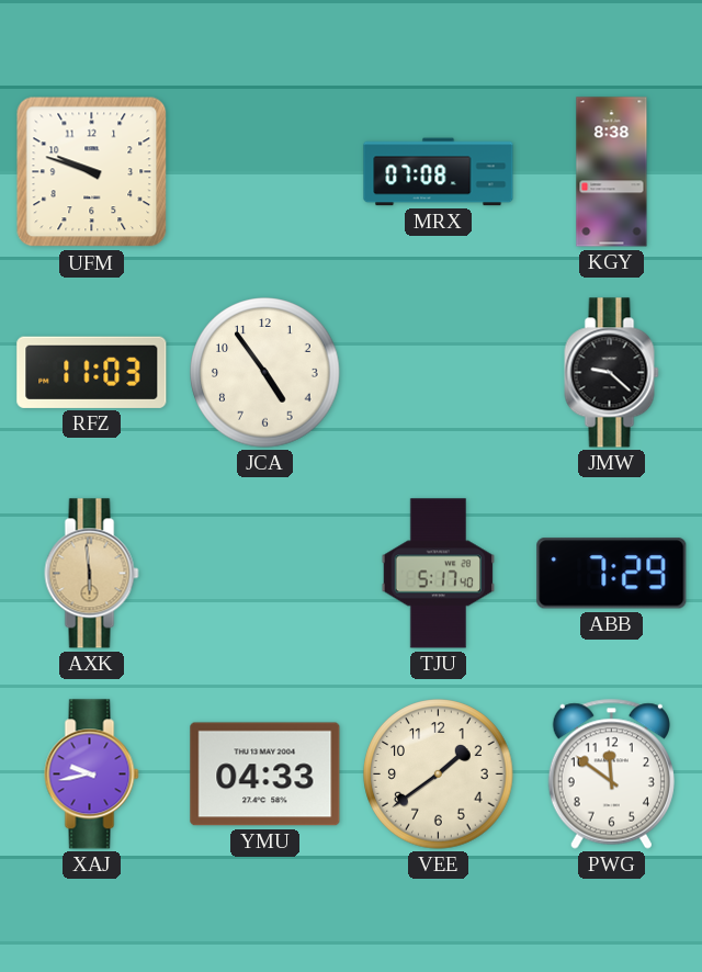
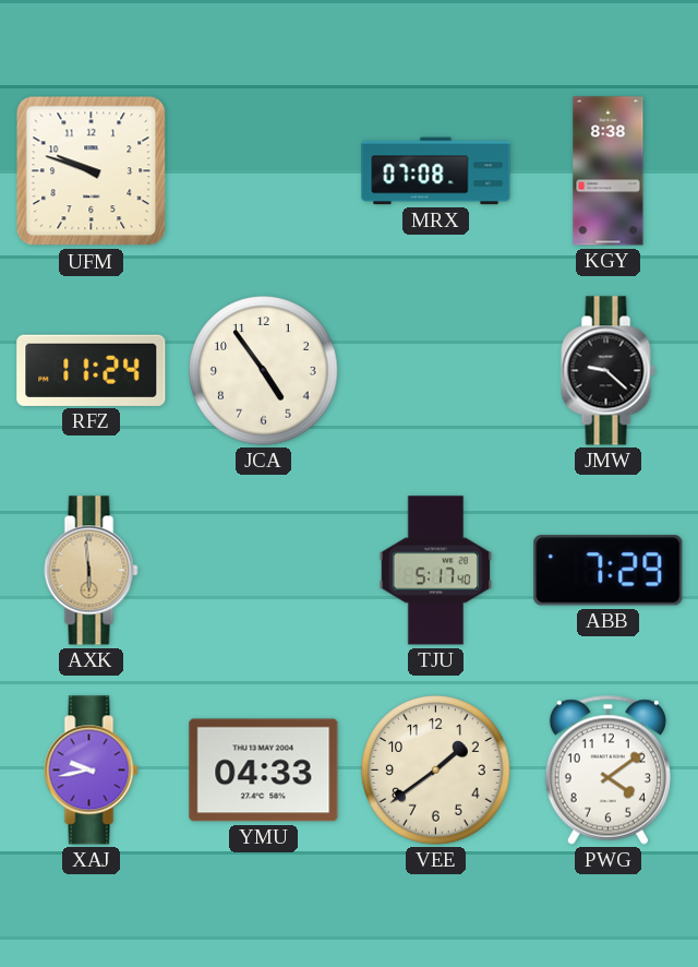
RFZ: 11:03 -> 11:24
PWG: 11:51 -> 4:09
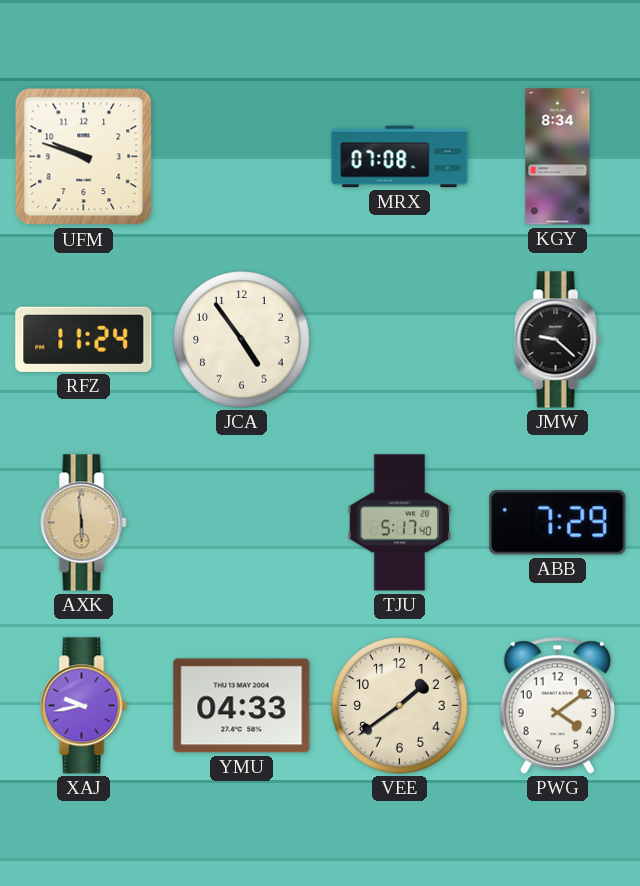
KGY: 8:38 -> 8:34
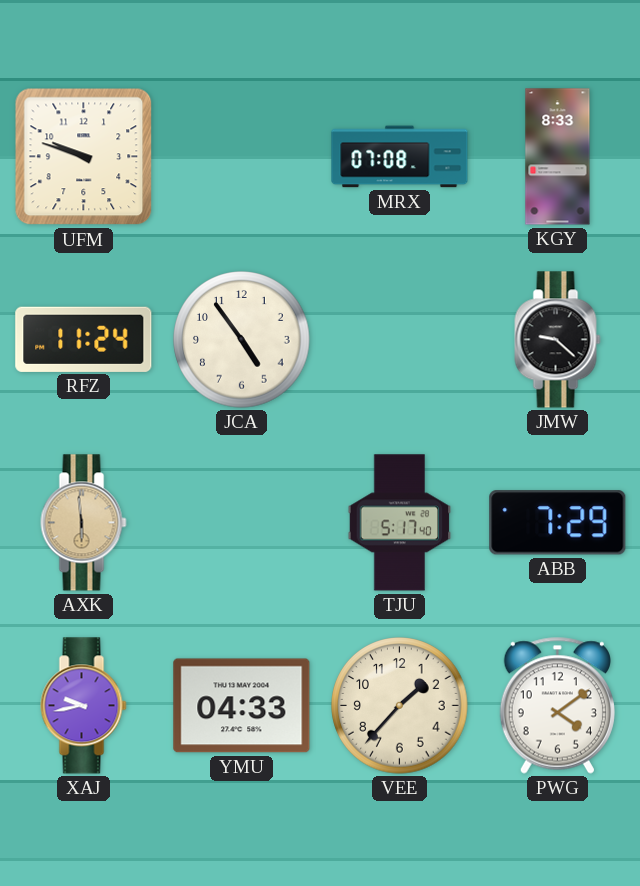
KGY: 8:34 -> 8:33
VEE: 1:39 -> 1:37
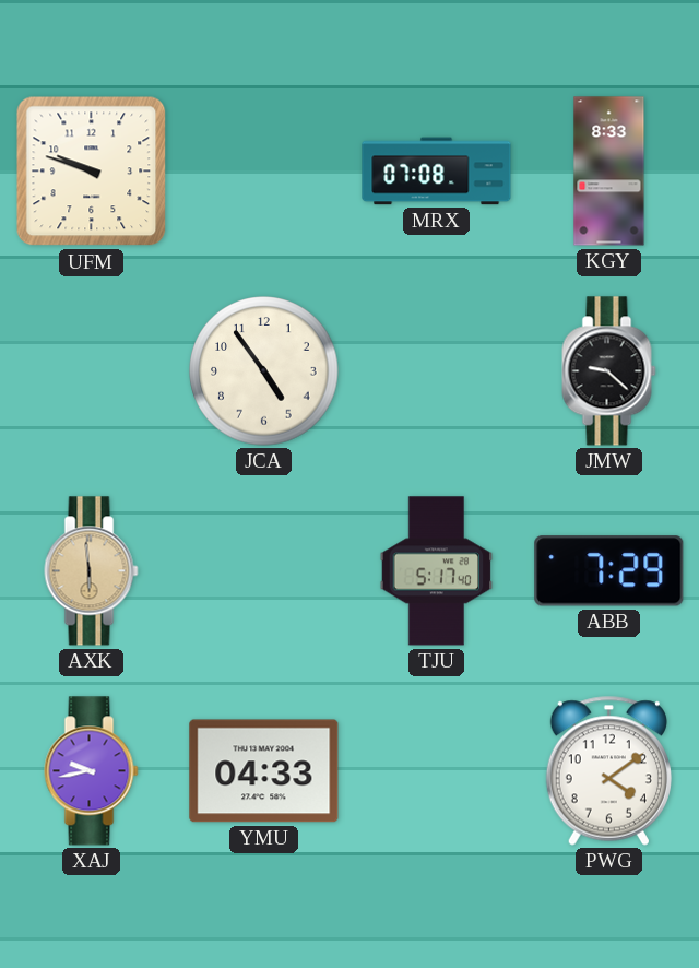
RFZ: 11:24 -> none
VEE: 1:37 -> none
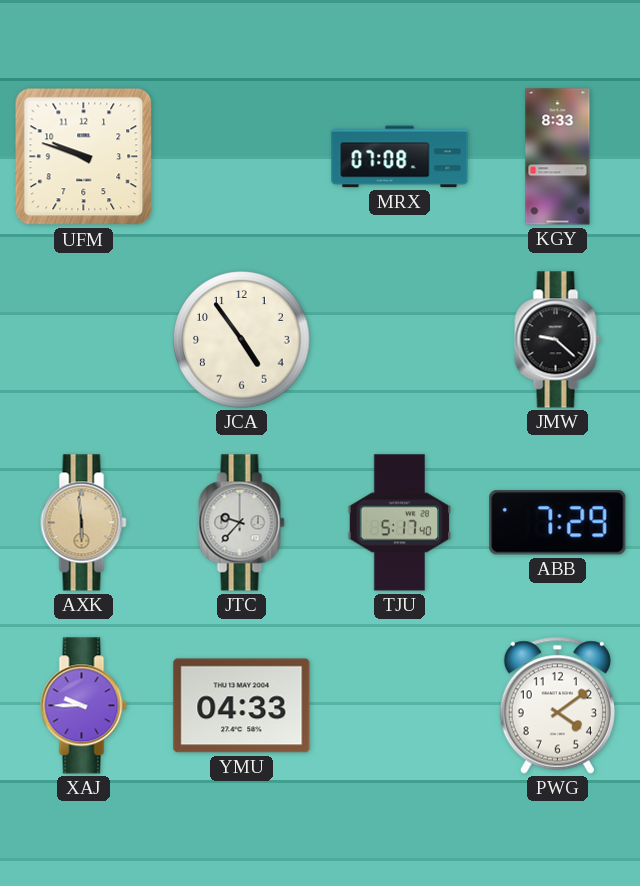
JTC: none -> 9:37
XAJ: 9:43 -> 9:45
